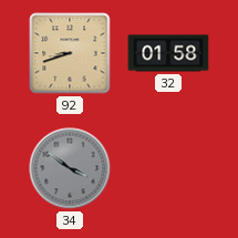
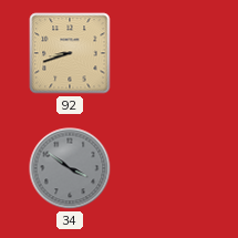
32: 01:58 -> none
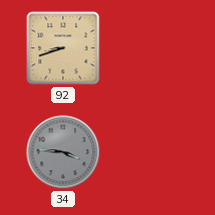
34: 3:51 -> 3:46
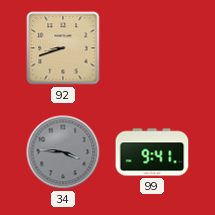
99: none -> 9:41
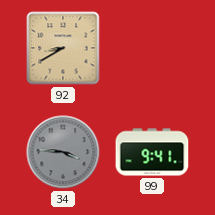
92: 8:42 -> 8:40
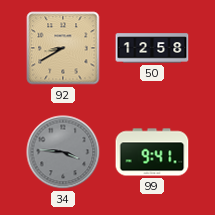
50: none -> 12:58
